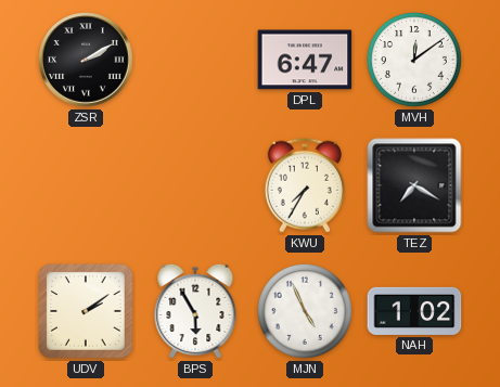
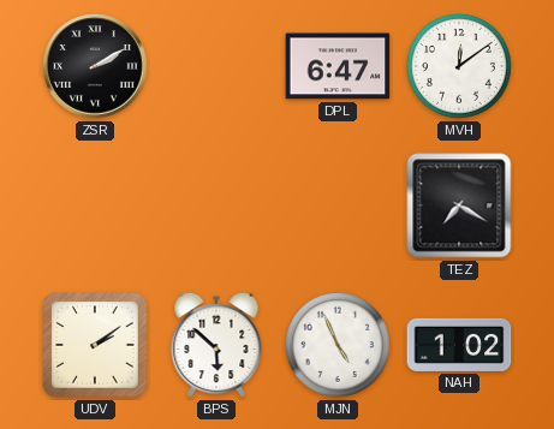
KWU: 7:35 -> none
BPS: 5:55 -> 5:52
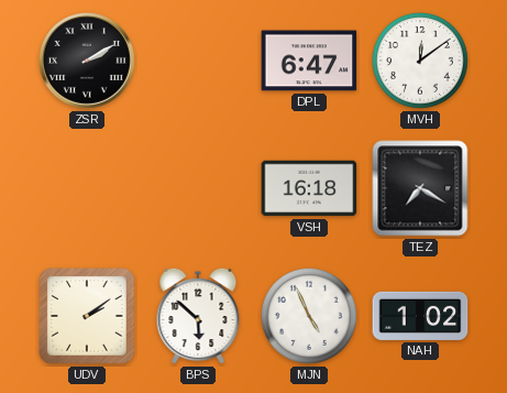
VSH: none -> 16:18
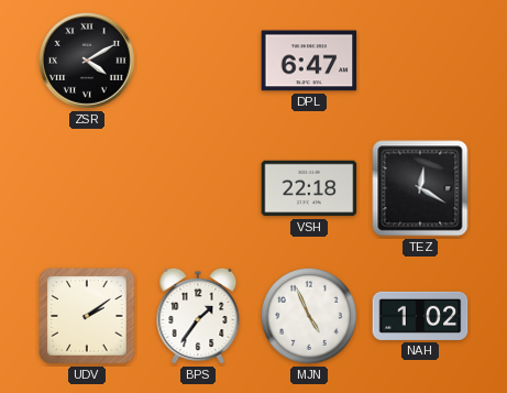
ZSR: 2:10 -> 4:10
MVH: 12:09 -> none
VSH: 16:18 -> 22:18
TEZ: 7:20 -> 12:20
BPS: 5:52 -> 1:36
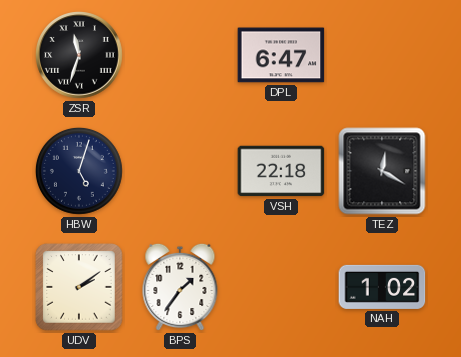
ZSR: 4:10 -> 11:33
HBW: none -> 5:03
MJN: 4:56 -> none
